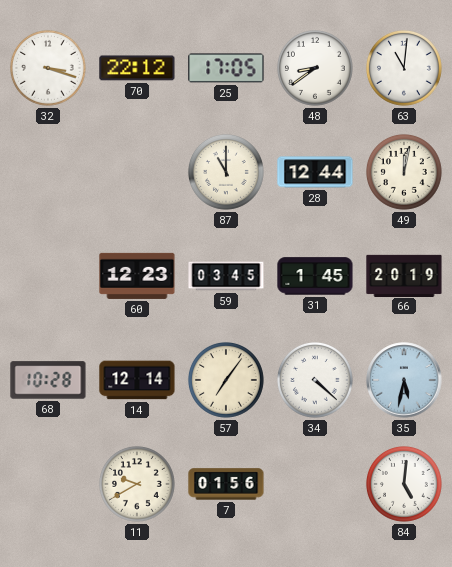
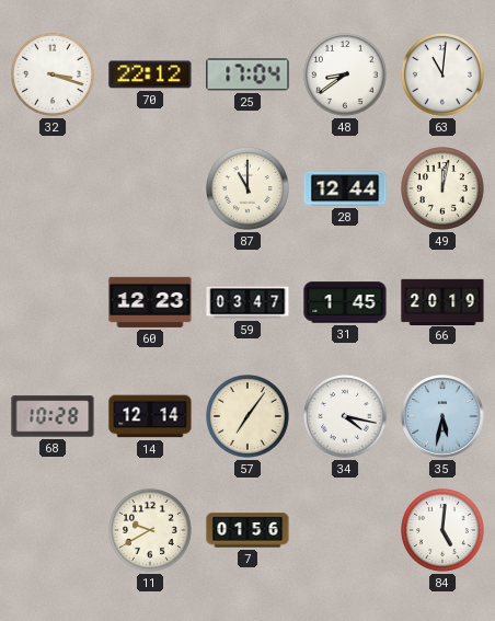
25: 17:05 -> 17:04
59: 03:45 -> 03:47
34: 4:22 -> 4:17
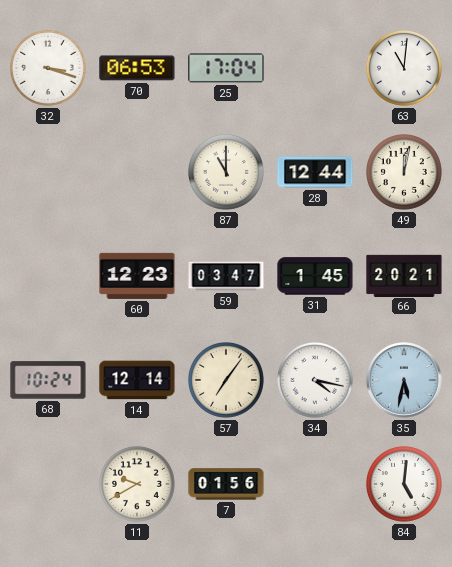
70: 22:12 -> 06:53
48: 8:39 -> none
66: 20:19 -> 20:21
68: 10:28 -> 10:24
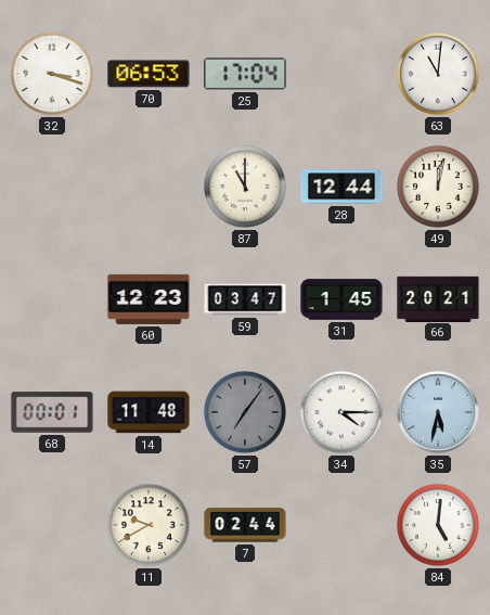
68: 10:24 -> 00:01
14: 12:14 -> 11:48
57 dial: cream -> grey
34: 4:17 -> 4:15
7: 01:56 -> 02:44
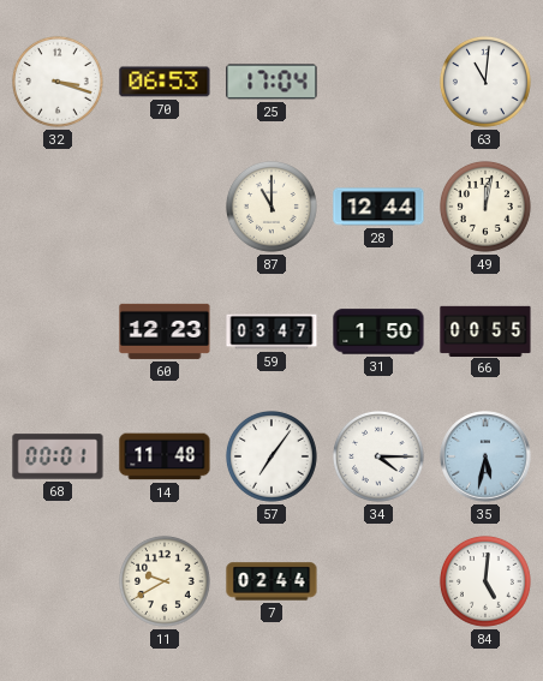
31: 1:45 -> 1:50
66: 20:21 -> 00:55
57 dial: grey -> white
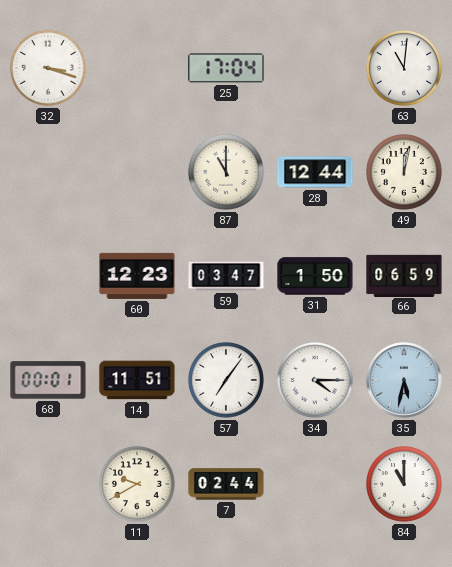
70: 06:53 -> none
66: 00:55 -> 06:59
14: 11:48 -> 11:51
84: 5:01 -> 11:00
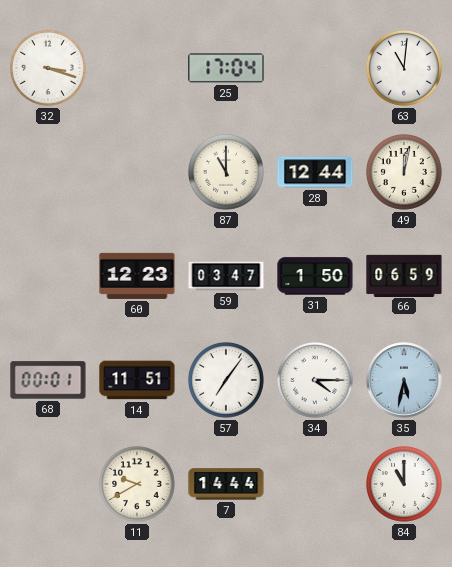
7: 02:44 -> 14:44
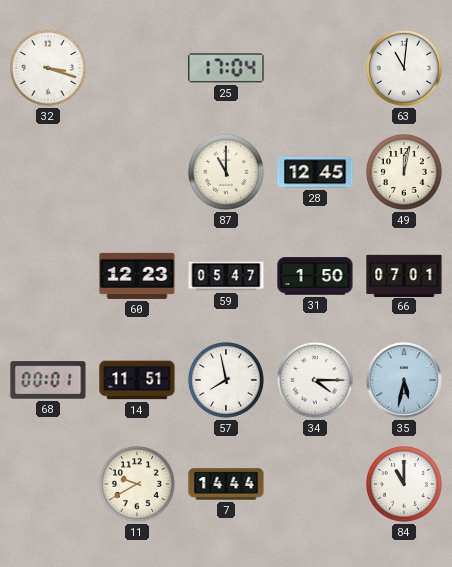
28: 12:44 -> 12:45
59: 03:47 -> 05:47
66: 06:59 -> 07:01
57: 7:06 -> 7:58
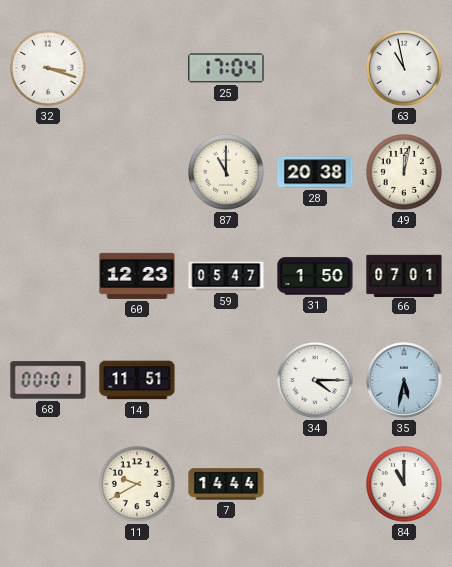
63: 11:01 -> 10:58
28: 12:45 -> 20:38
57: 7:58 -> none
